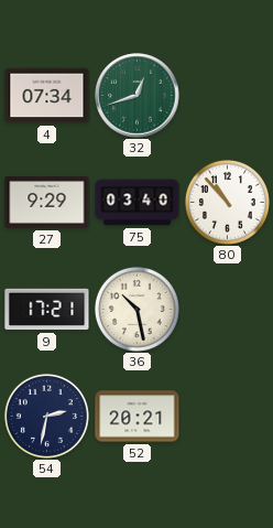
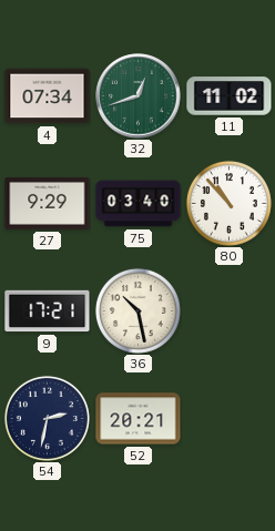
11: none -> 11:02
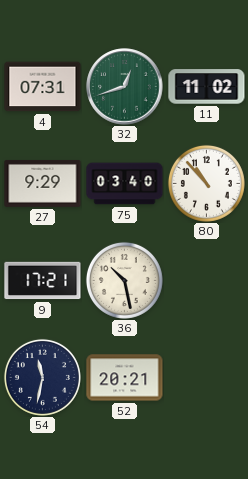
4: 07:34 -> 07:31
54: 2:32 -> 11:32
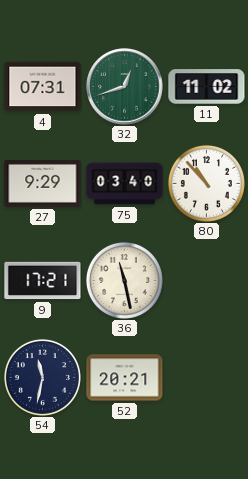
36: 10:28 -> 11:28
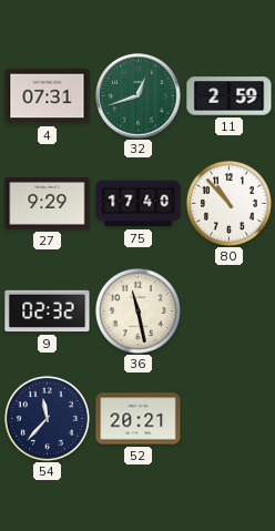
11: 11:02 -> 2:59
75: 03:40 -> 17:40
9: 17:21 -> 02:32
54: 11:32 -> 11:37
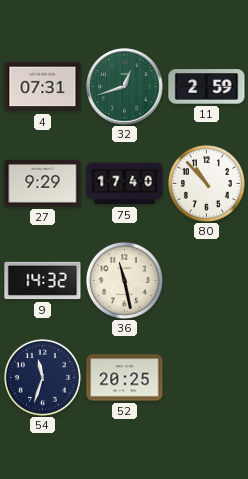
9: 02:32 -> 14:32
54: 11:37 -> 11:33
52: 20:21 -> 20:25
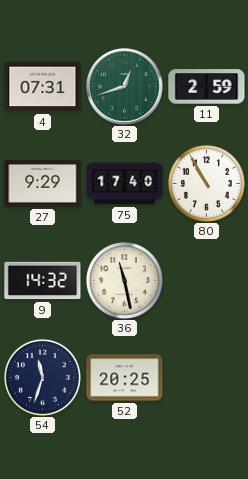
80: 10:53 -> 10:55
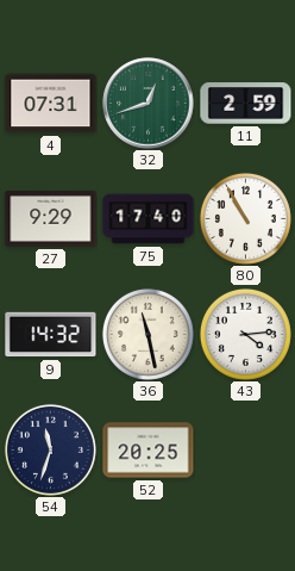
43: none -> 4:14
